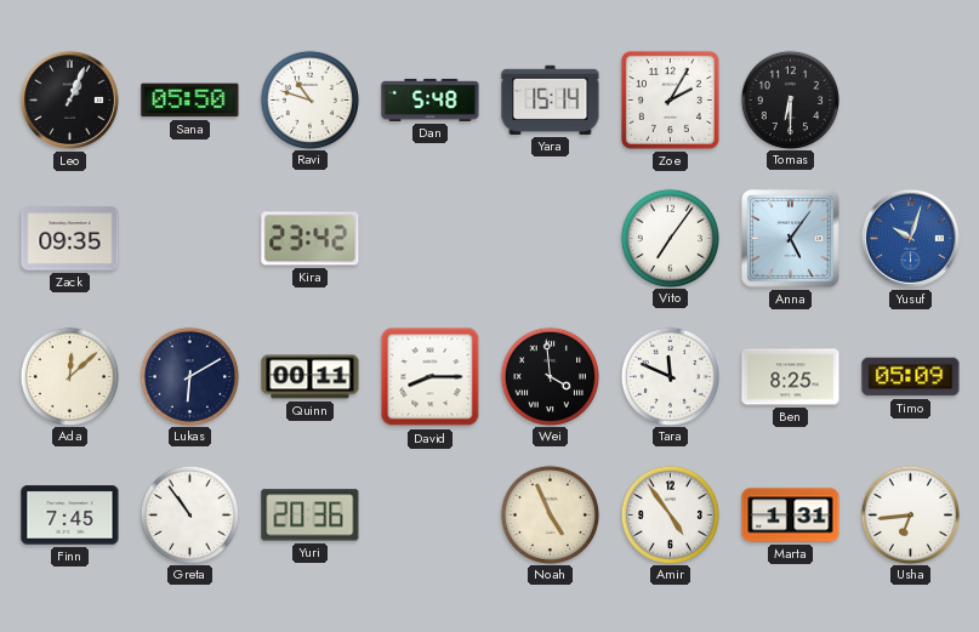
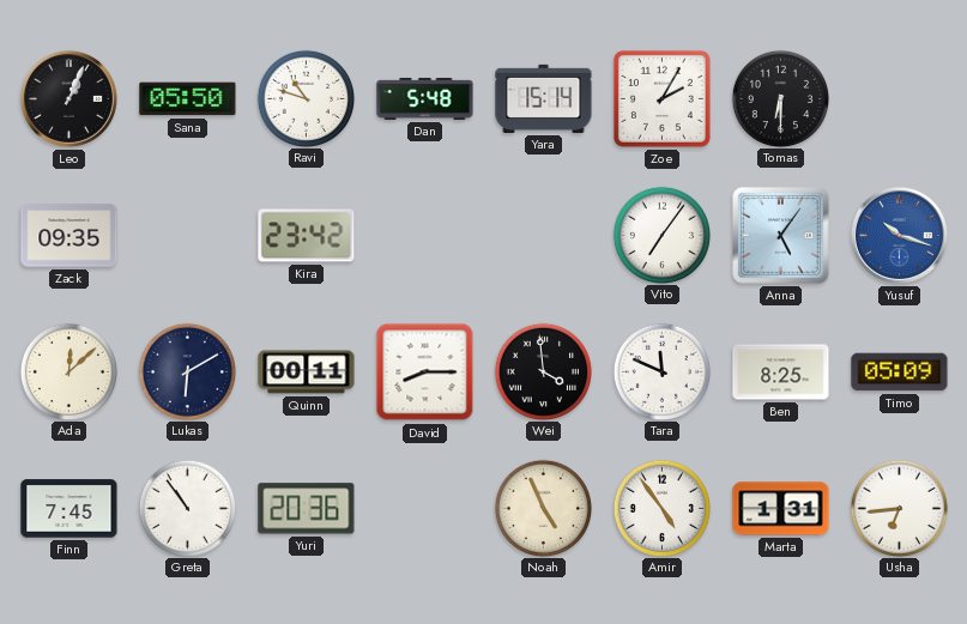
Yusuf: 10:03 -> 10:18
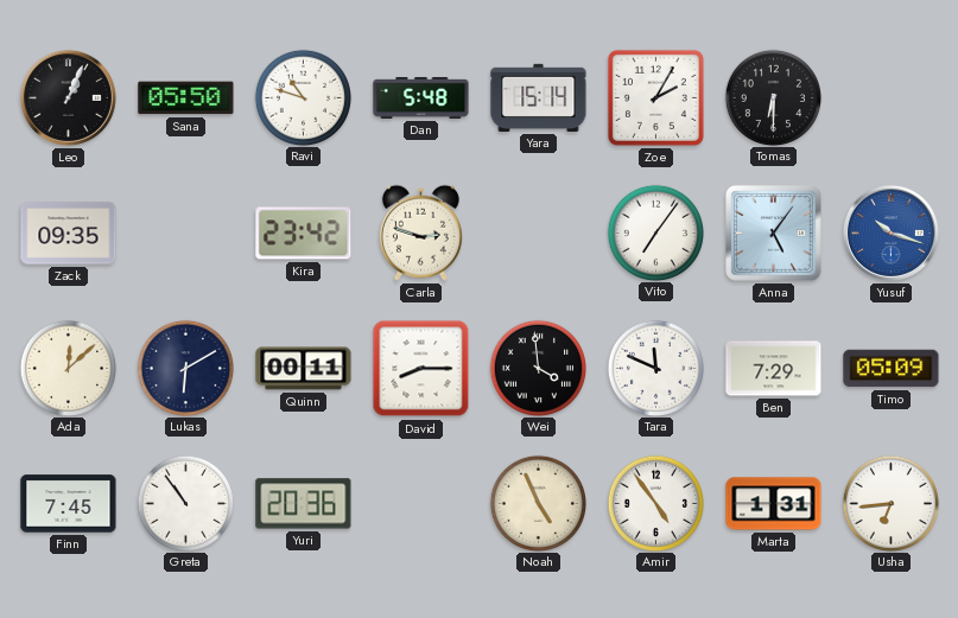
Carla: none -> 2:48
Ben: 8:25 -> 7:29
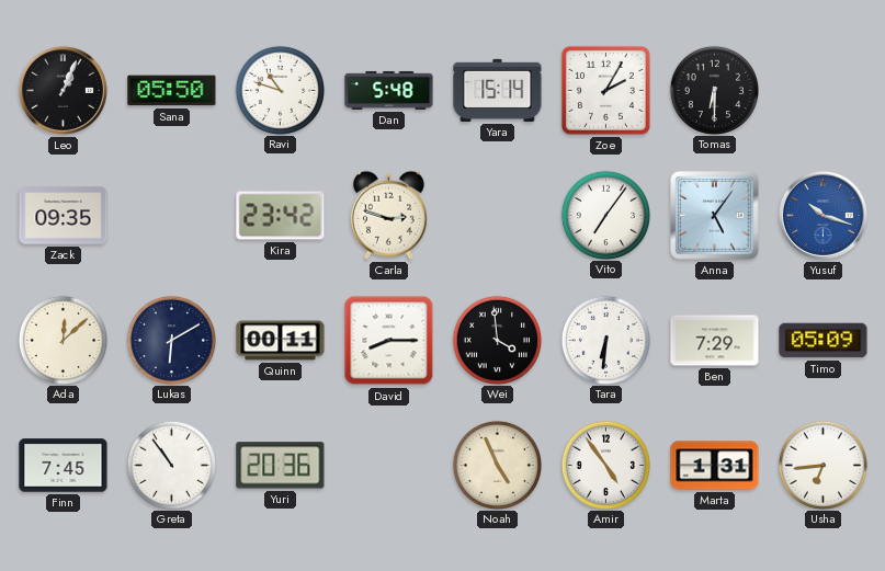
Tara: 11:49 -> 6:31
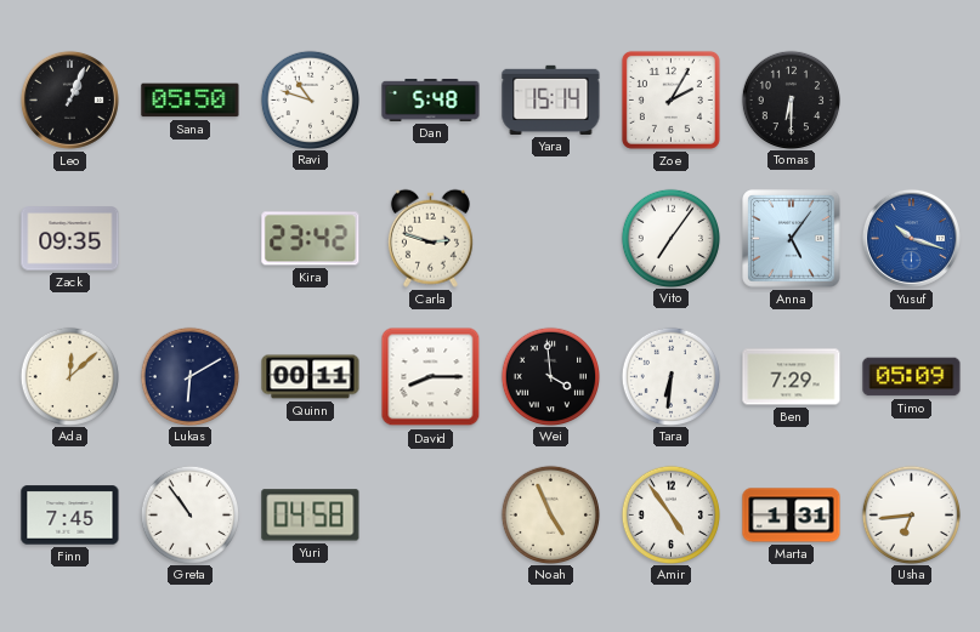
Yuri: 20:36 -> 04:58
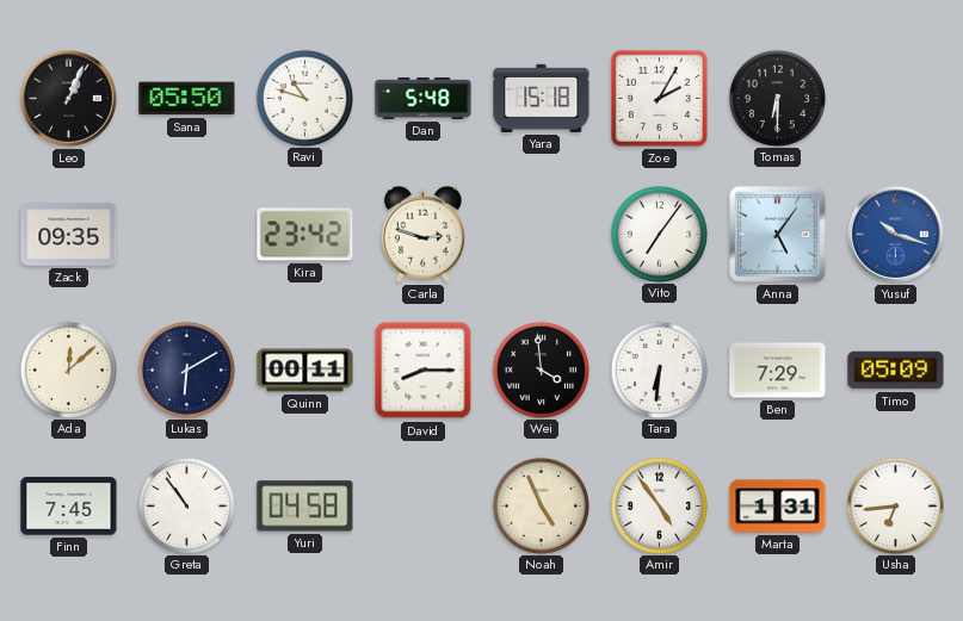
Yara: 15:14 -> 15:18
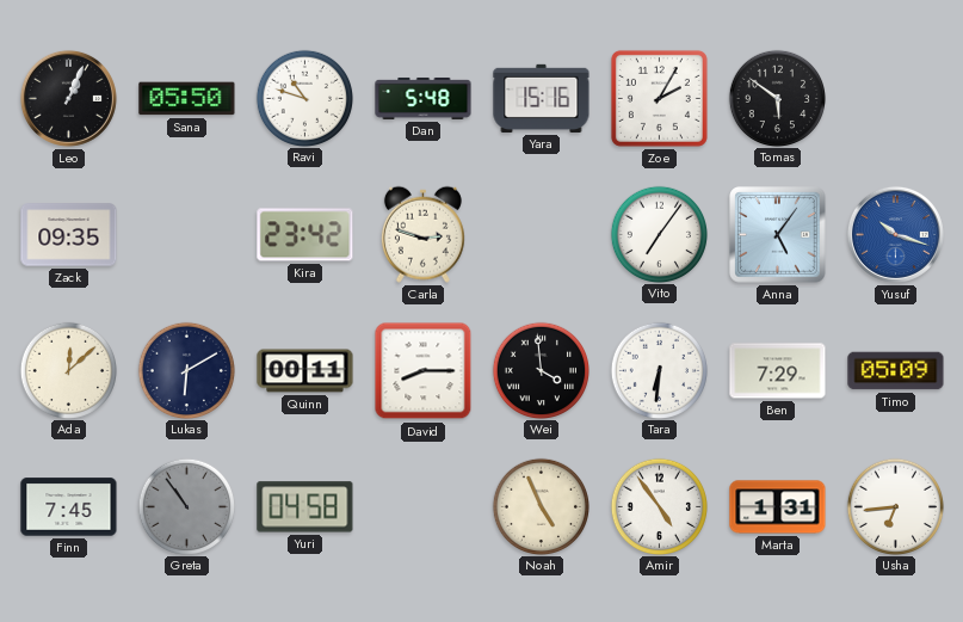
Yara: 15:18 -> 15:16
Tomas: 6:30 -> 5:51
Greta dial: white -> grey
